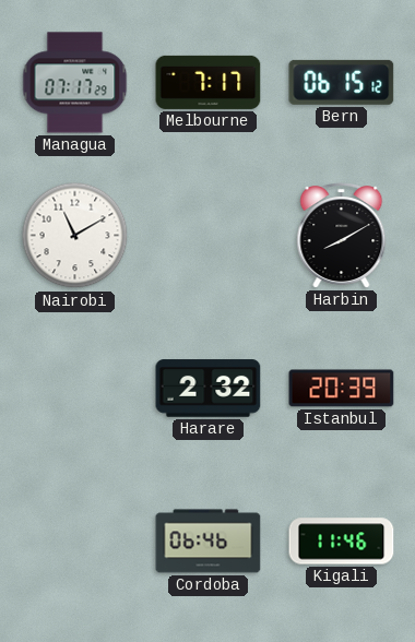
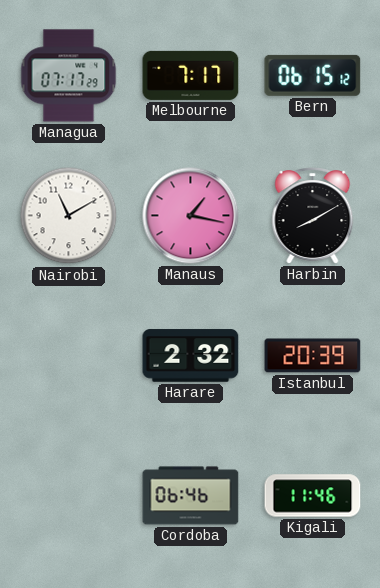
Manaus: none -> 1:17
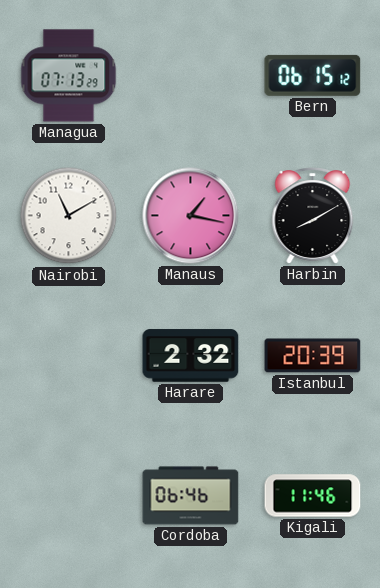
Managua: 07:17 -> 07:13
Melbourne: 7:17 -> none
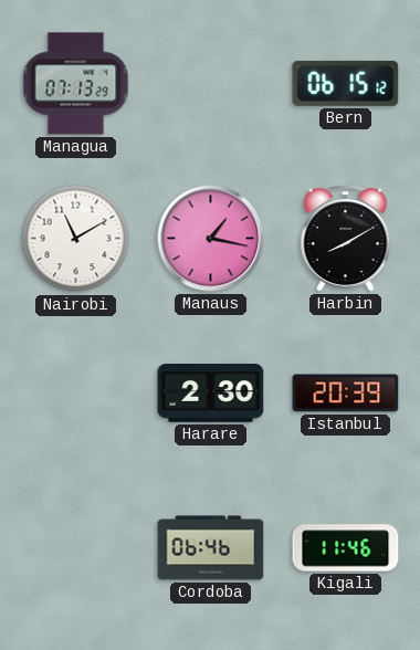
Harare: 2:32 -> 2:30
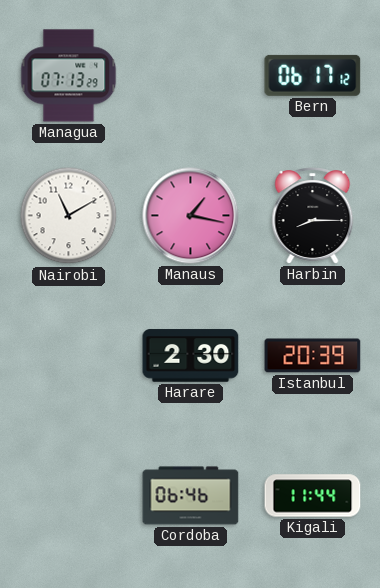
Bern: 06:15 -> 06:17
Harbin: 8:10 -> 8:15
Kigali: 11:46 -> 11:44
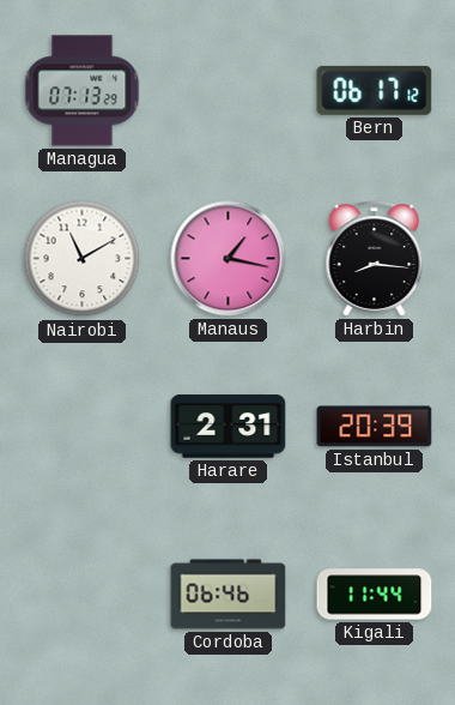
Harbin: 8:15 -> 8:16
Harare: 2:30 -> 2:31
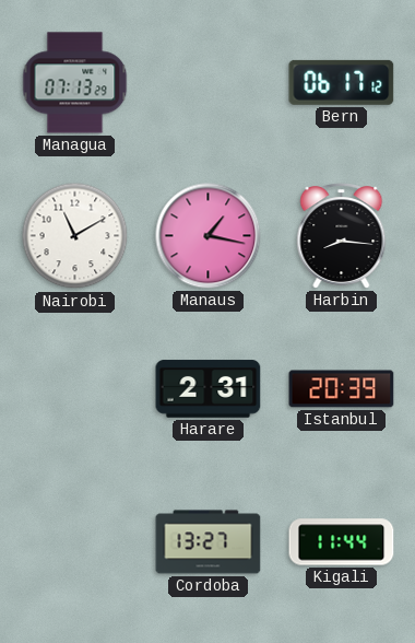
Cordoba: 06:46 -> 13:27
